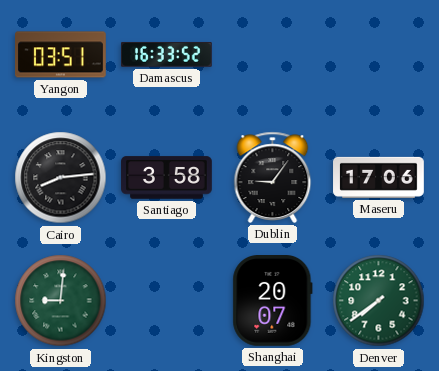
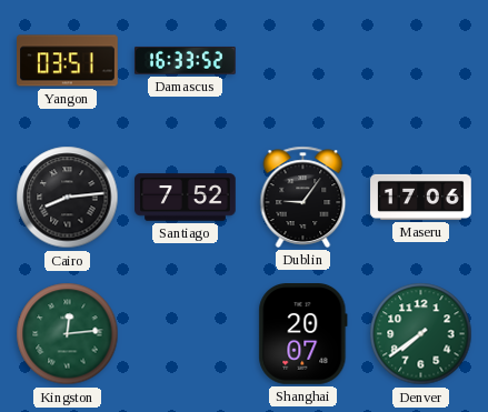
Santiago: 3:58 -> 7:52
Kingston: 9:01 -> 12:14
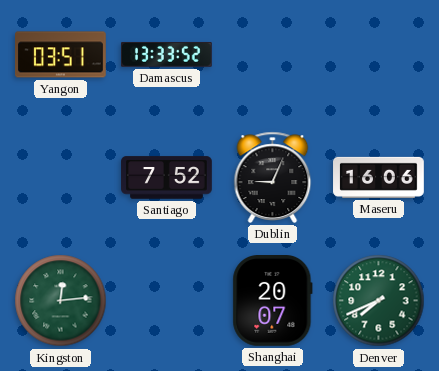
Damascus: 16:33 -> 13:33
Cairo: 8:14 -> none
Dublin: 9:06 -> 9:04
Maseru: 17:06 -> 16:06
Denver: 7:39 -> 7:41
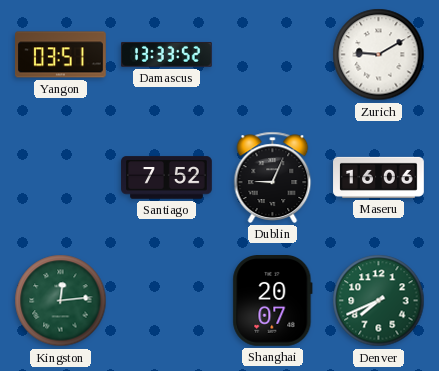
Zurich: none -> 9:10
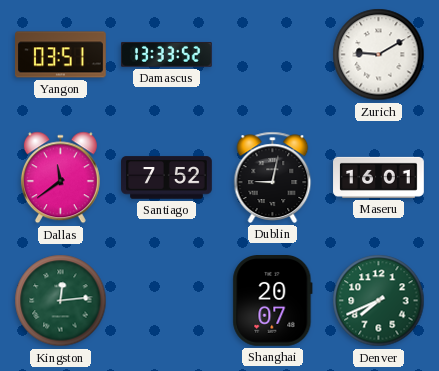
Dallas: none -> 11:39
Dublin: 9:04 -> 9:02
Maseru: 16:06 -> 16:01
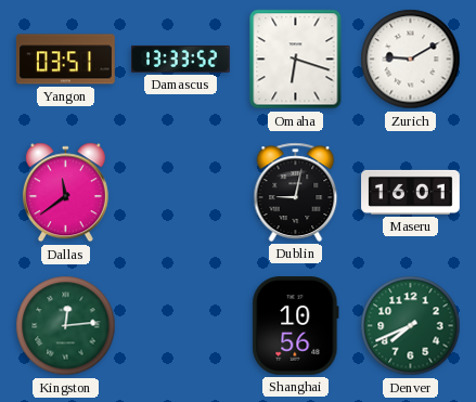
Omaha: none -> 6:18
Santiago: 7:52 -> none
Shanghai: 20:07 -> 10:56
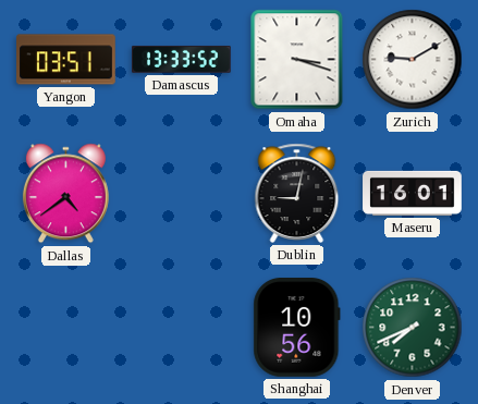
Omaha: 6:18 -> 3:18
Dallas: 11:39 -> 4:39
Kingston: 12:14 -> none
